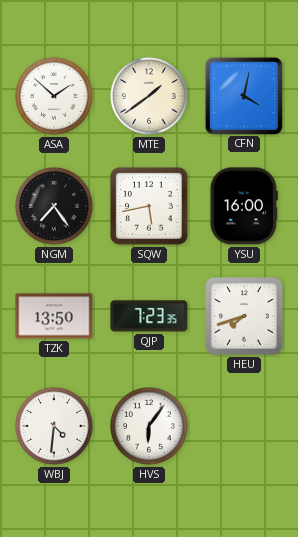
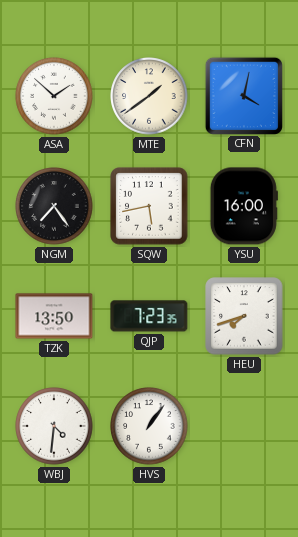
HVS: 6:06 -> 1:06
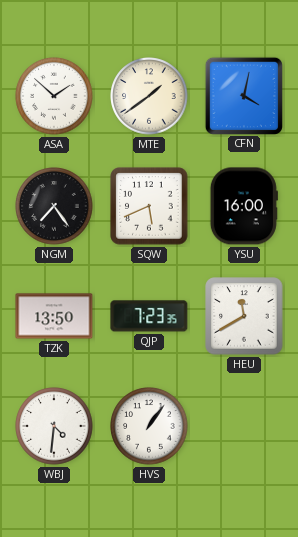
SQW: 5:43 -> 5:41
HEU: 7:42 -> 11:40
